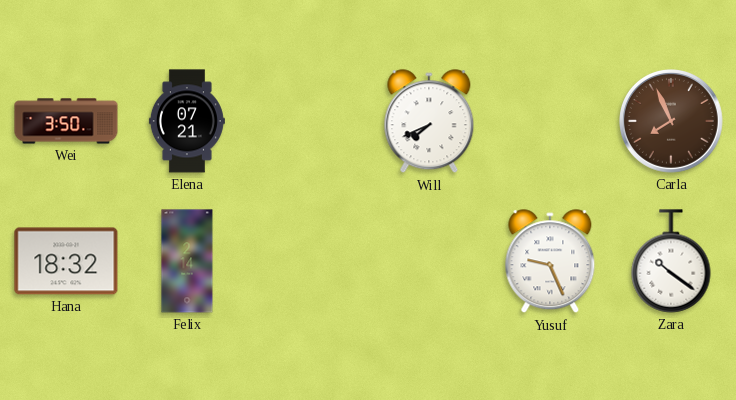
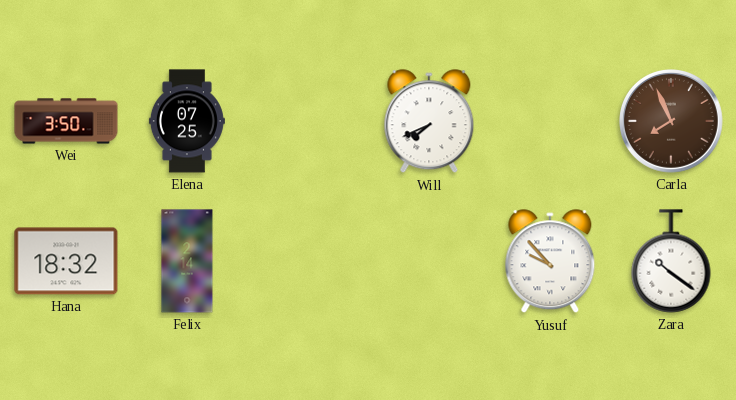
Elena: 07:21 -> 07:25
Yusuf: 9:26 -> 9:53
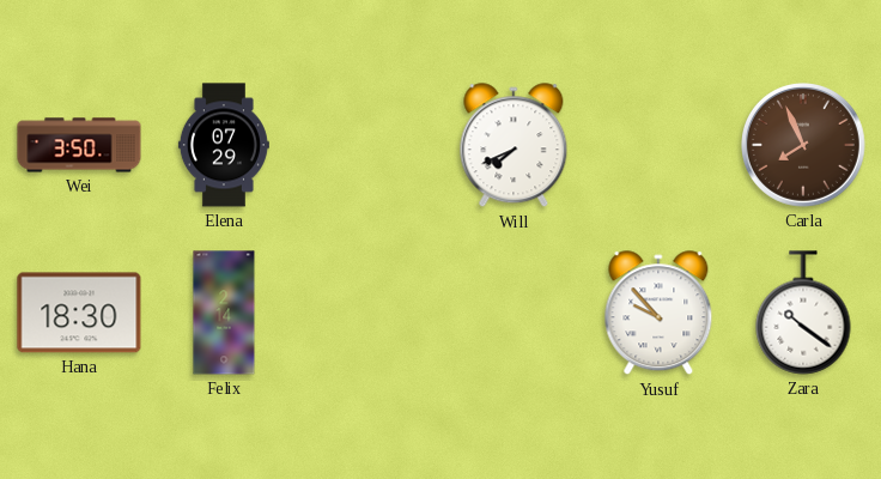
Elena: 07:25 -> 07:29
Hana: 18:32 -> 18:30
